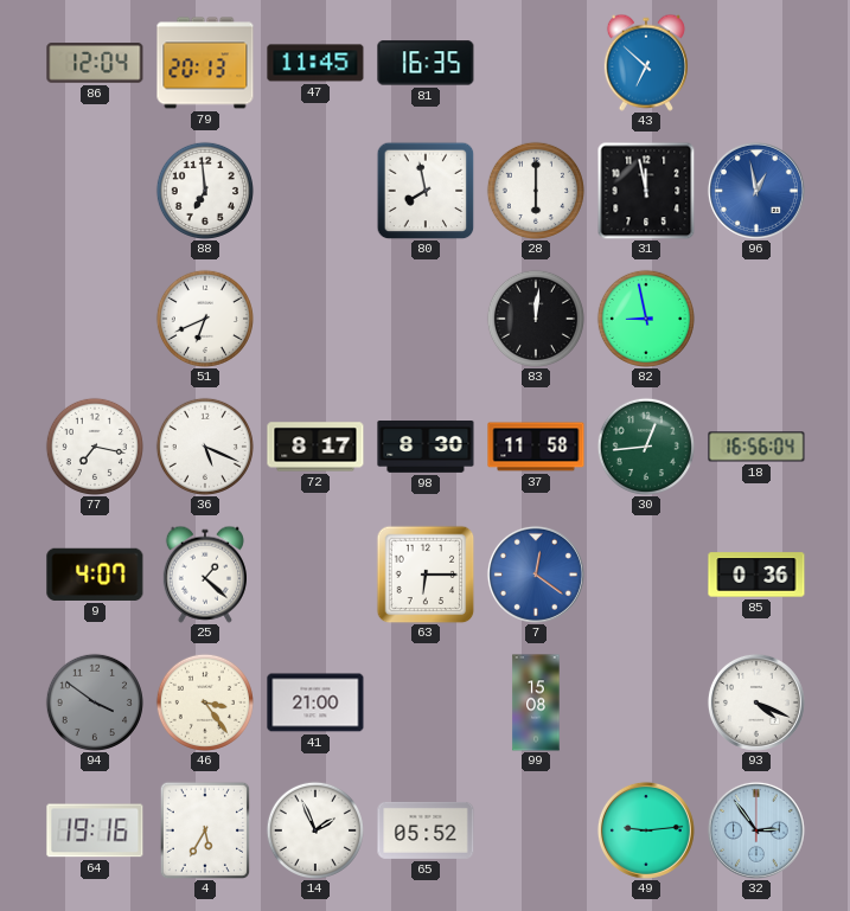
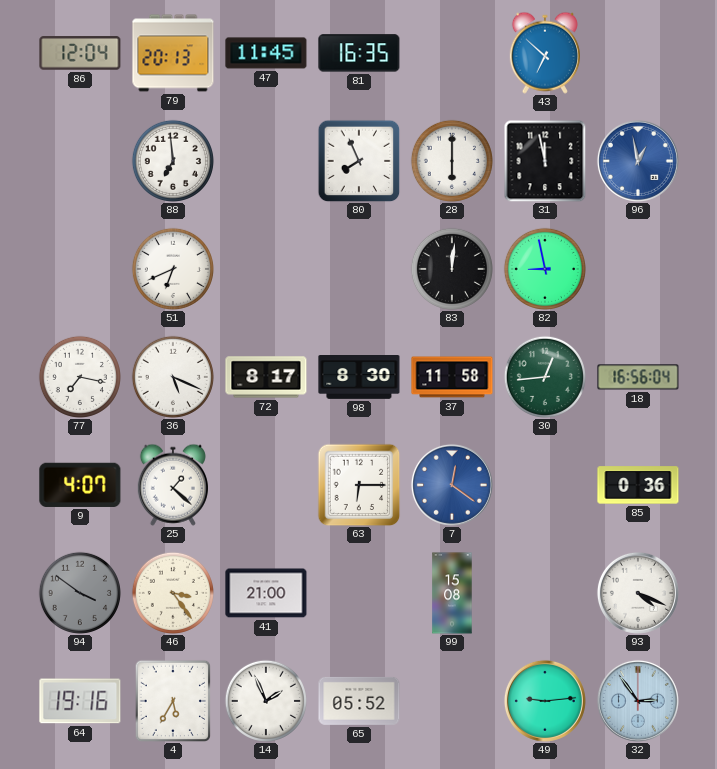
80: 7:58 -> 7:56
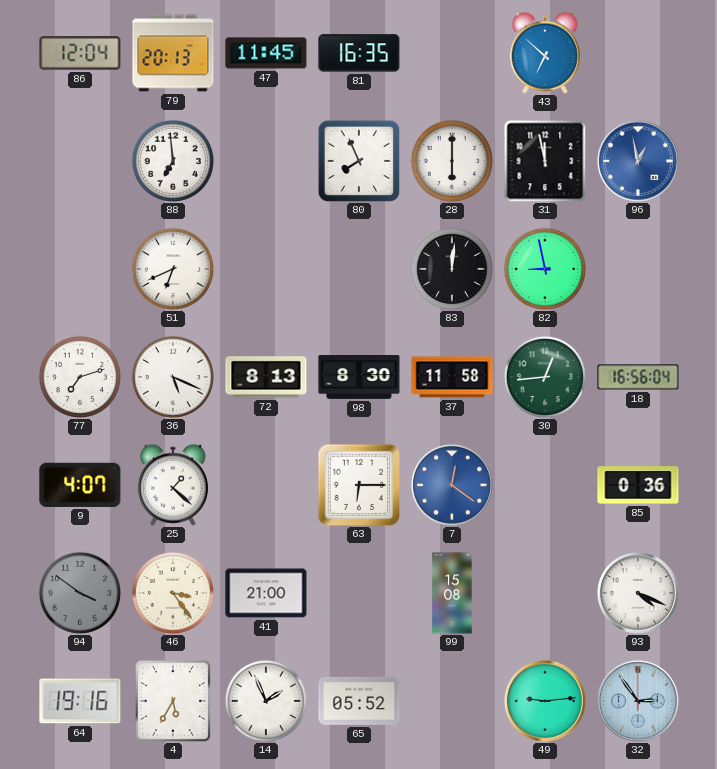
77: 7:17 -> 7:12
72: 8:17 -> 8:13
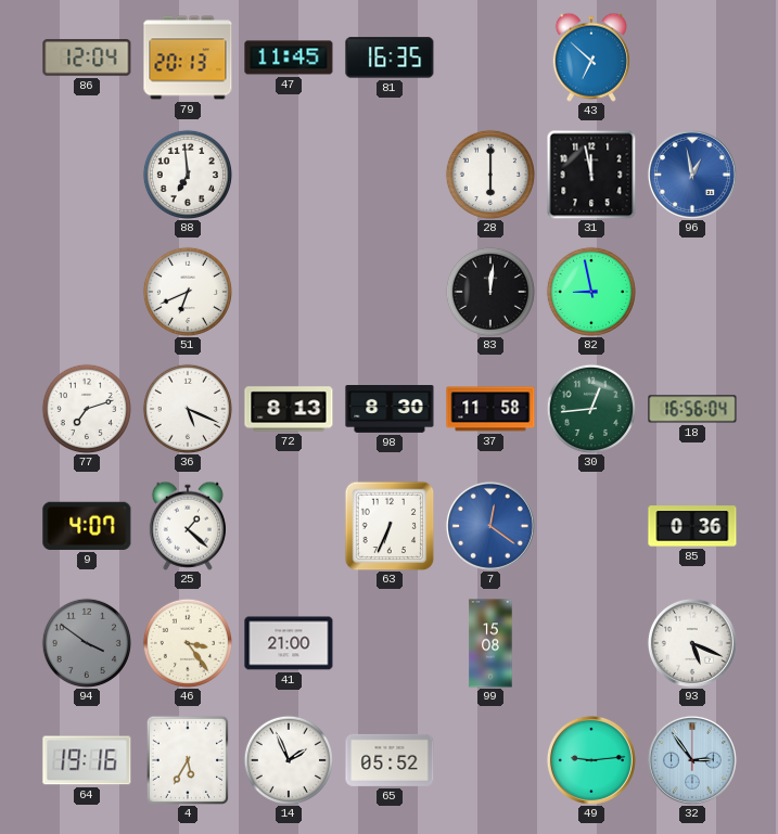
80: 7:56 -> none
63: 6:15 -> 6:34
93: 4:19 -> 5:19
